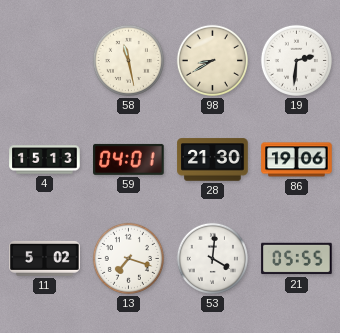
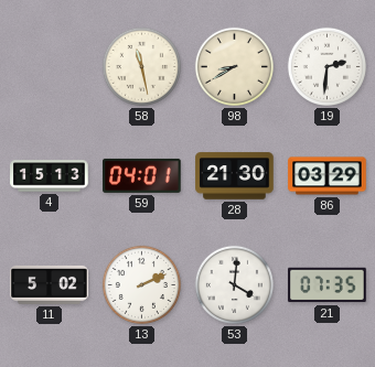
86: 19:06 -> 03:29
13: 7:18 -> 2:11
21: 05:55 -> 07:35
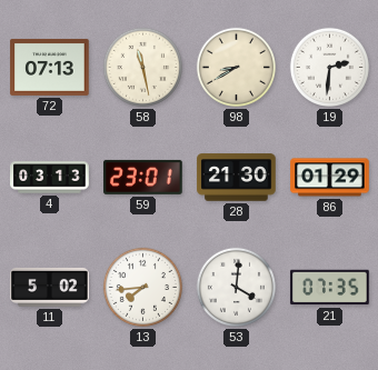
72: none -> 07:13
4: 15:13 -> 03:13
59: 04:01 -> 23:01
86: 03:29 -> 01:29
13: 2:11 -> 7:44
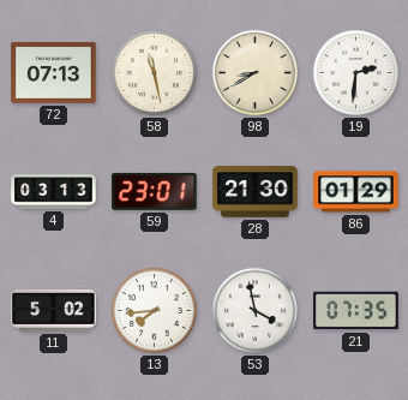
53: 4:01 -> 3:58
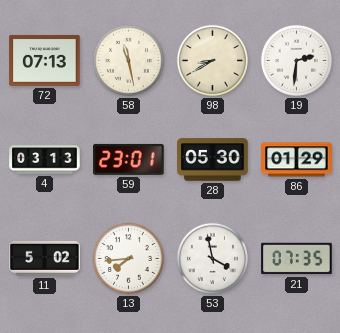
28: 21:30 -> 05:30
